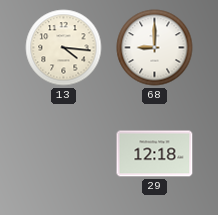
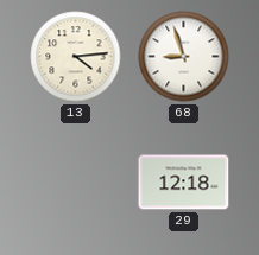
13: 4:16 -> 4:14
68: 9:00 -> 8:57
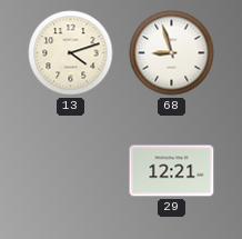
13: 4:14 -> 4:12
29: 12:18 -> 12:21
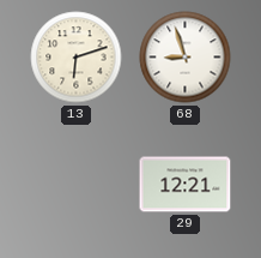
13: 4:12 -> 6:12
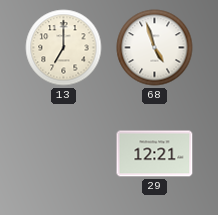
13: 6:12 -> 7:00
68: 8:57 -> 4:57
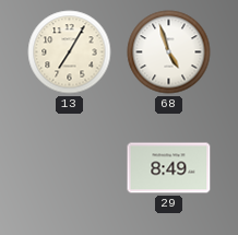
13: 7:00 -> 7:05
29: 12:21 -> 8:49
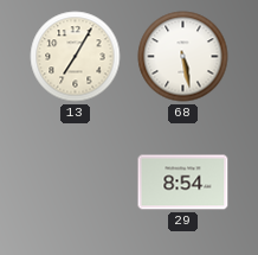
68: 4:57 -> 5:28
29: 8:49 -> 8:54
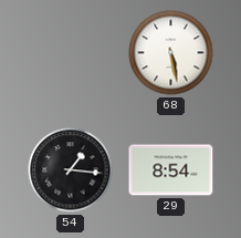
13: 7:05 -> none
54: none -> 1:16
